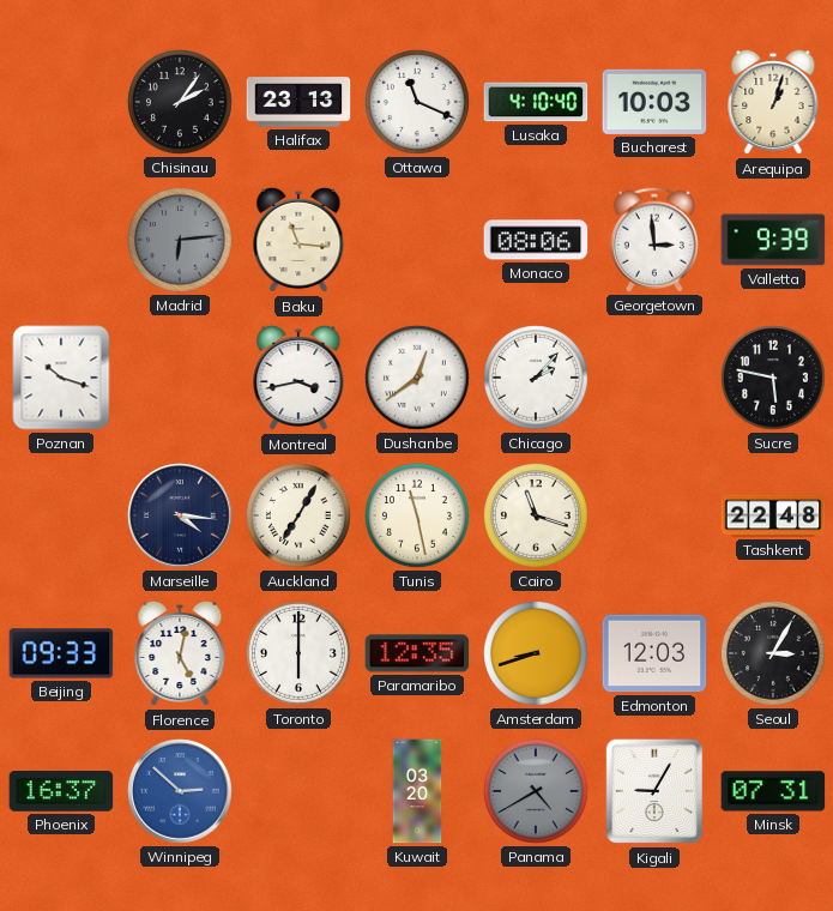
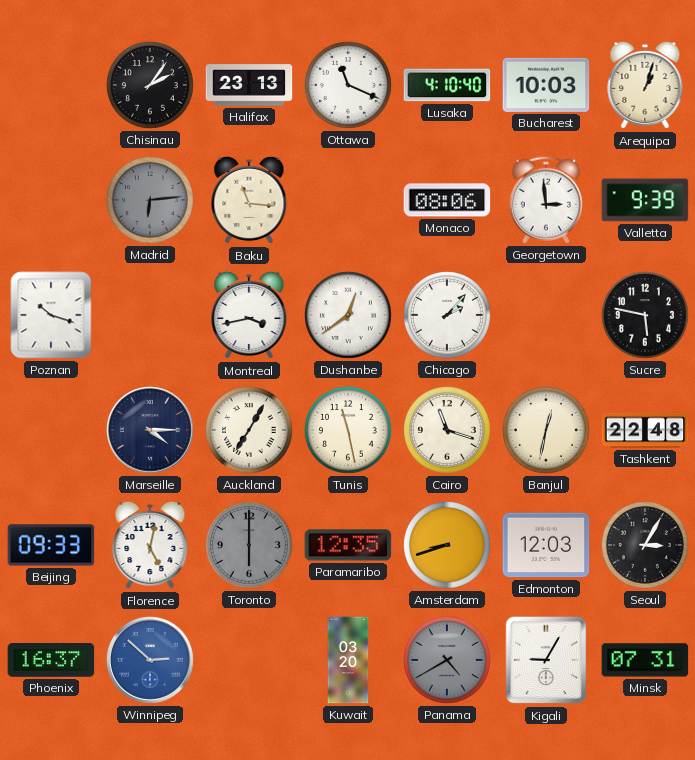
Marseille: 4:16 -> 4:15
Banjul: none -> 12:32
Toronto dial: white -> grey
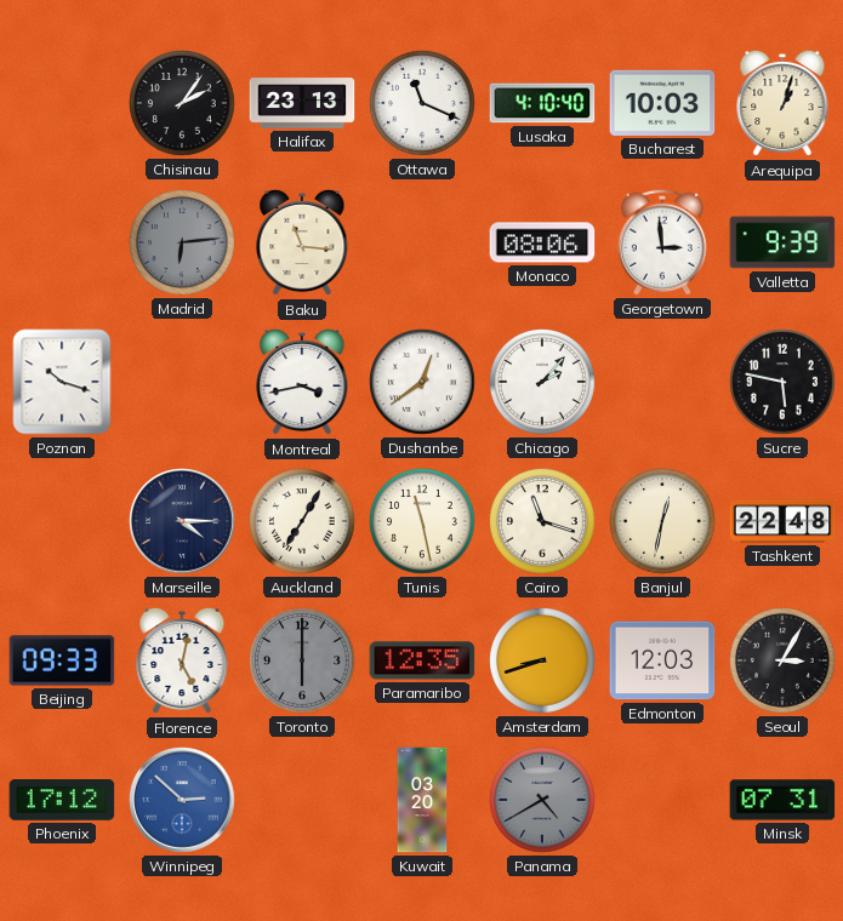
Phoenix: 16:37 -> 17:12
Kigali: 9:05 -> none
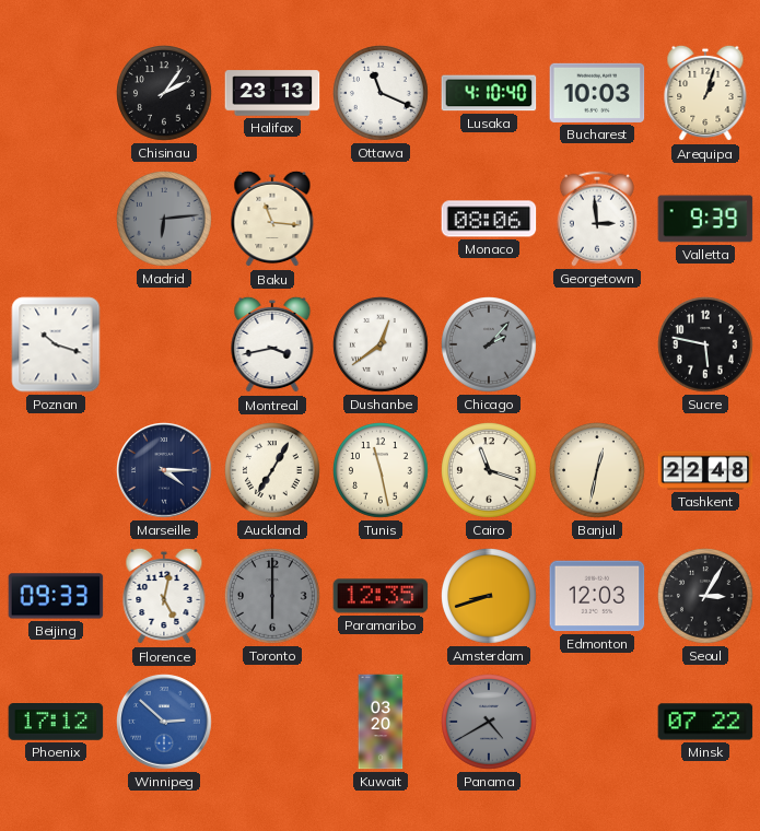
Chicago dial: white -> grey
Minsk: 07:31 -> 07:22
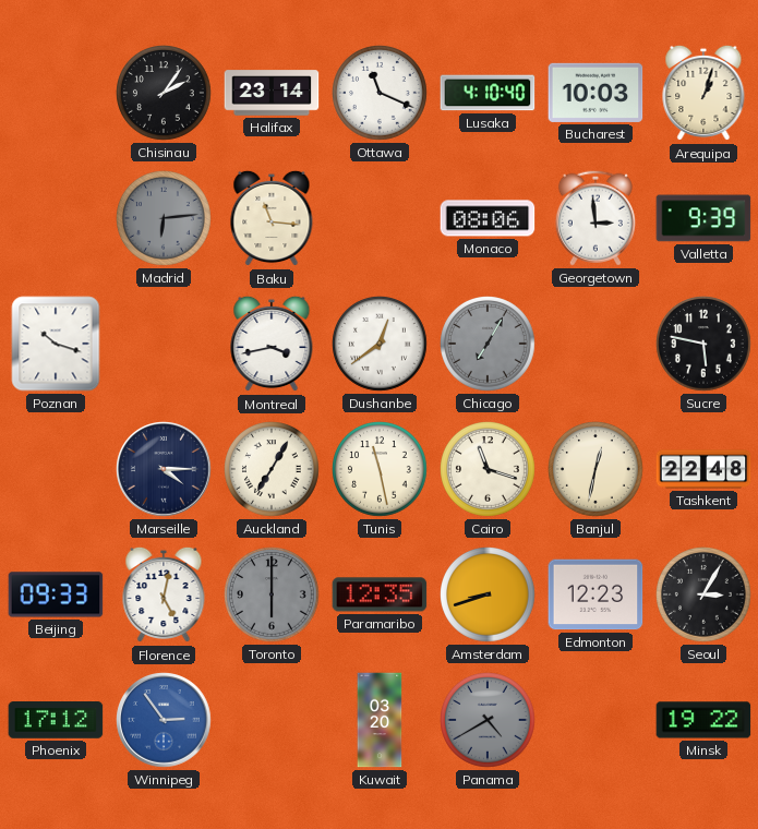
Halifax: 23:13 -> 23:14
Chicago: 2:07 -> 7:05
Edmonton: 12:03 -> 12:23
Winnipeg: 2:52 -> 2:54
Minsk: 07:22 -> 19:22
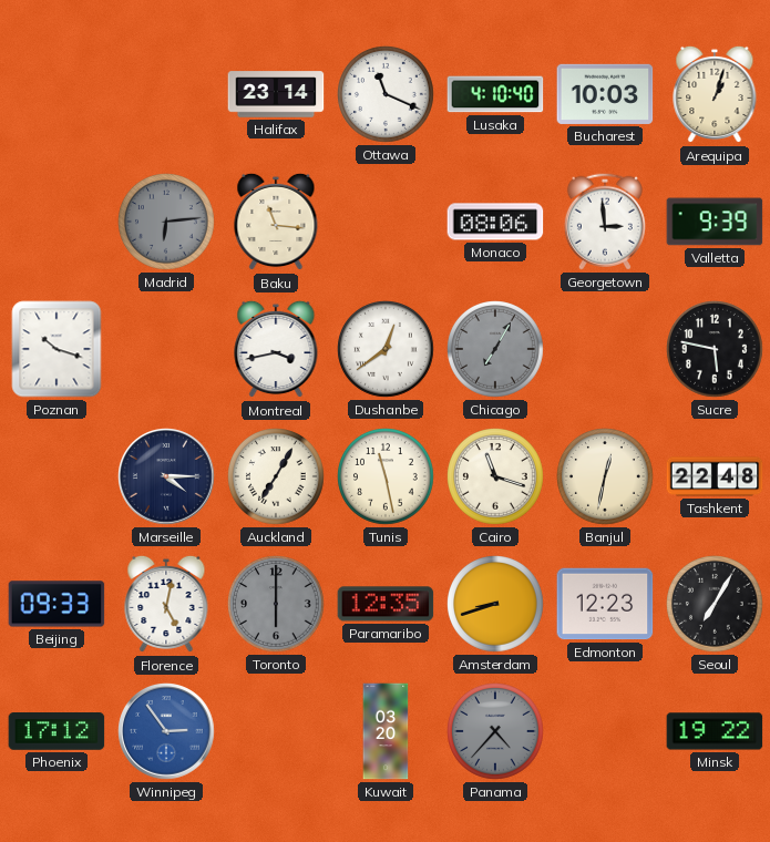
Chisinau: 2:06 -> none
Seoul: 3:05 -> 7:05
Panama: 4:40 -> 4:37
